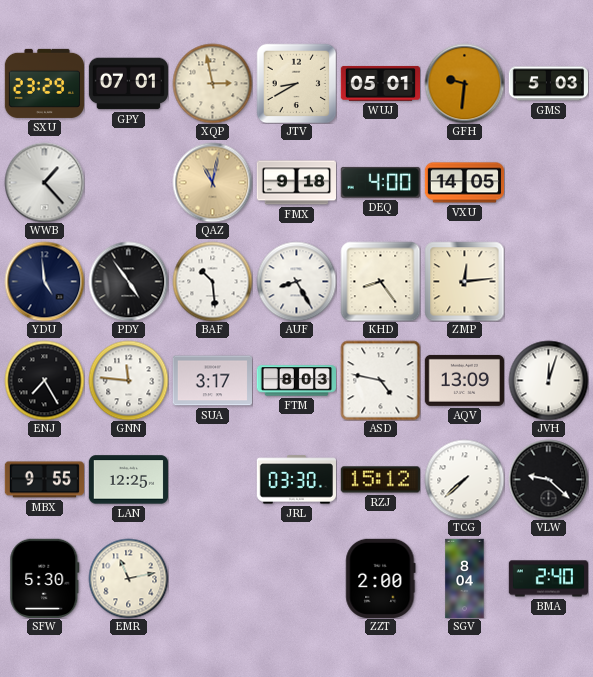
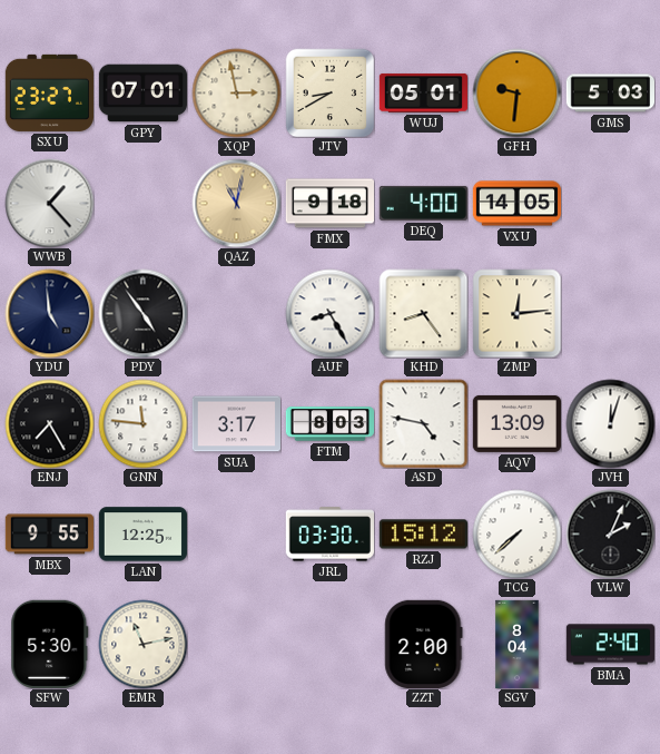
SXU: 23:29 -> 23:27
BAF: 10:29 -> none
VLW: 9:22 -> 2:04
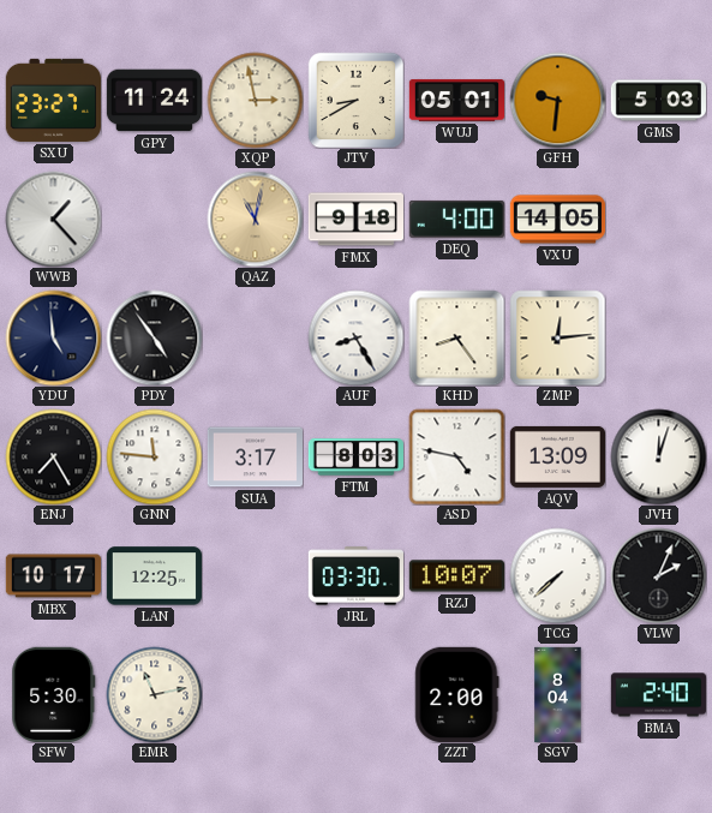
GPY: 07:01 -> 11:24
MBX: 9:55 -> 10:17
RZJ: 15:12 -> 10:07
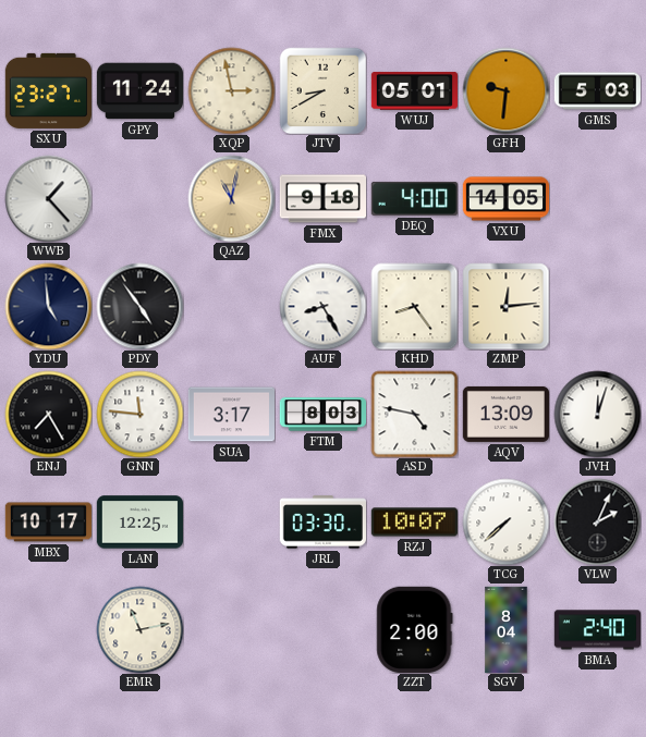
SFW: 5:30 -> none
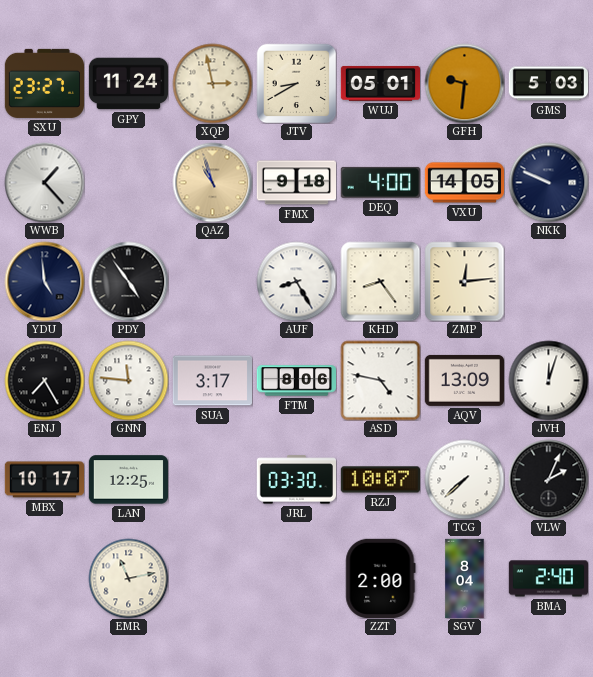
QAZ: 11:02 -> 10:57
NKK: none -> 9:49
FTM: 8:03 -> 8:06
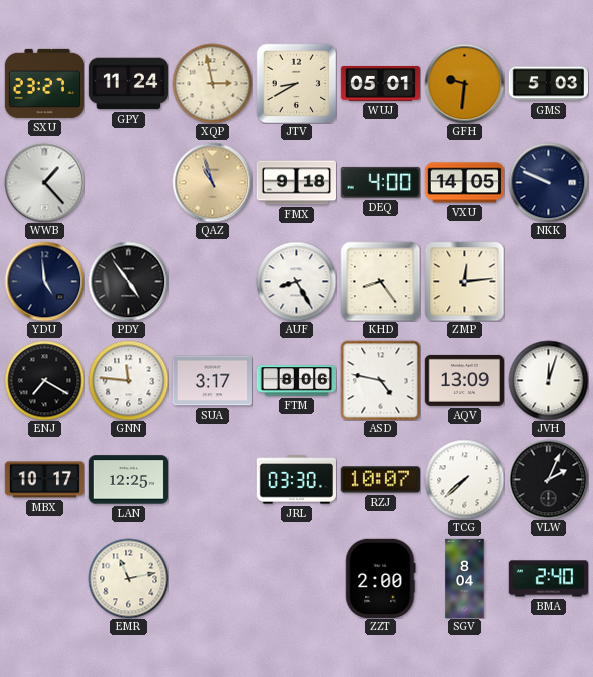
ENJ: 7:25 -> 7:20
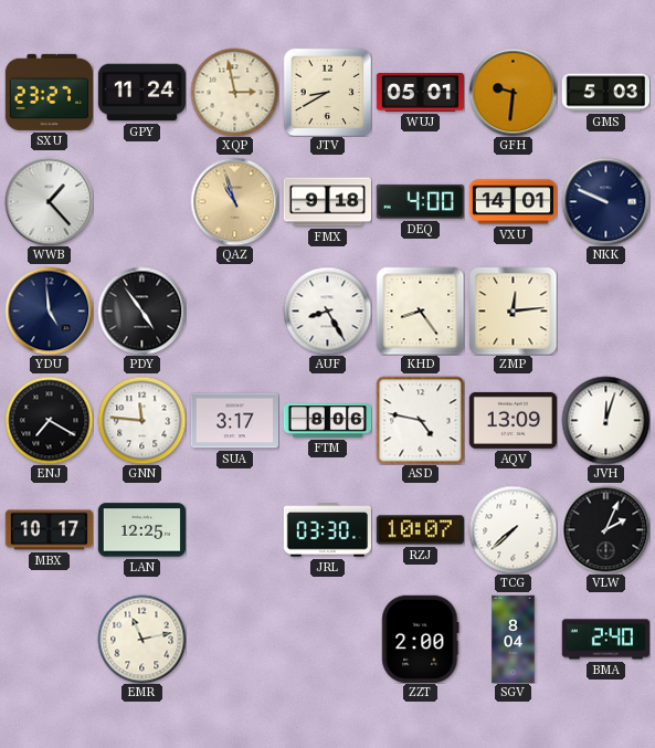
VXU: 14:05 -> 14:01
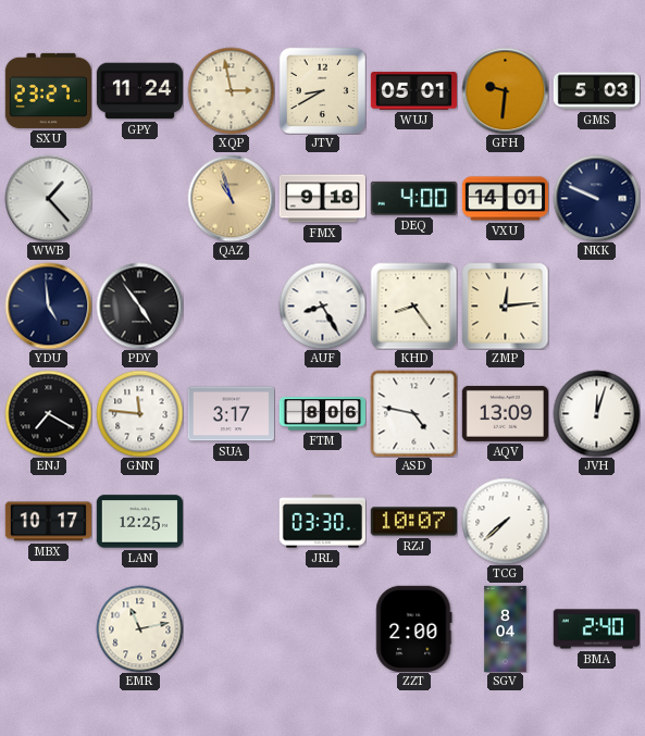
VLW: 2:04 -> none
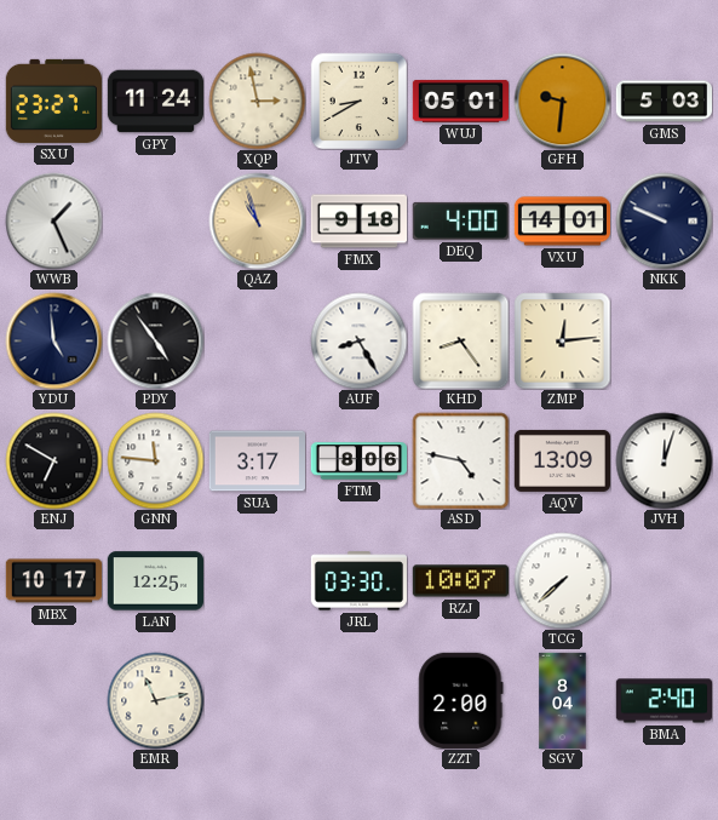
WWB: 1:23 -> 1:26
ENJ: 7:20 -> 6:50
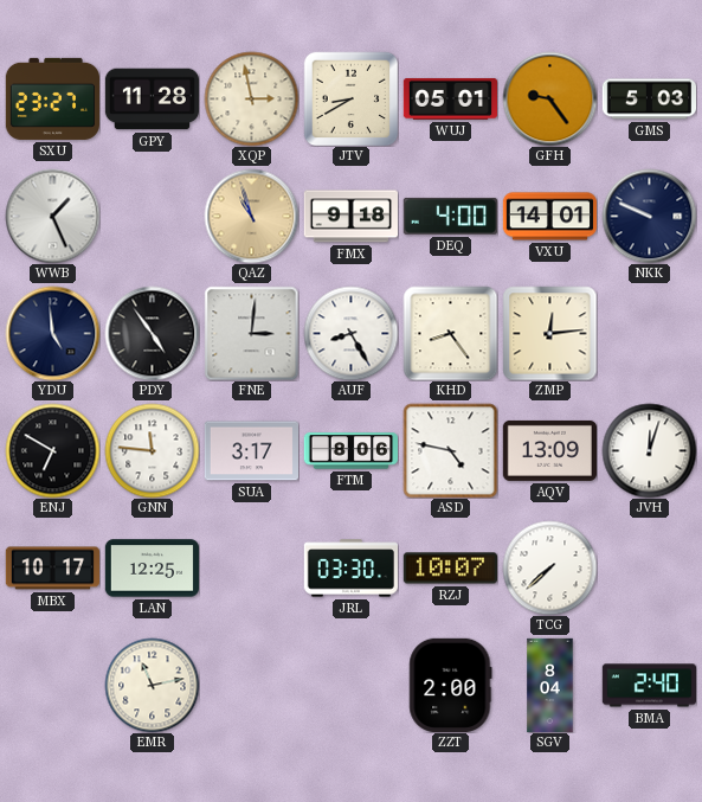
GPY: 11:24 -> 11:28
GFH: 9:31 -> 9:24
FNE: none -> 3:01
